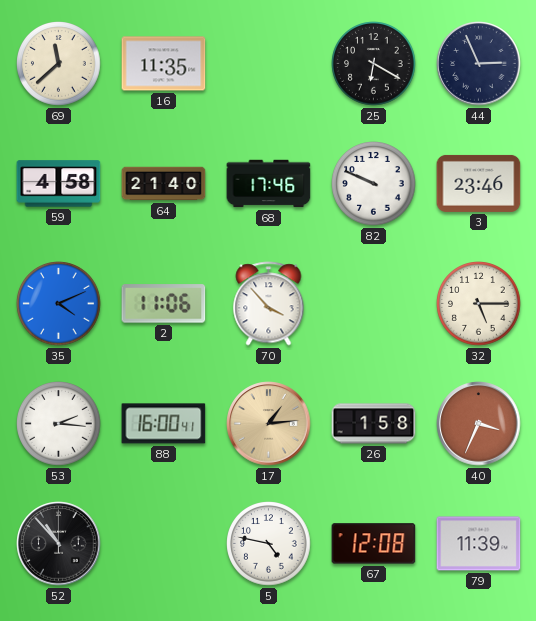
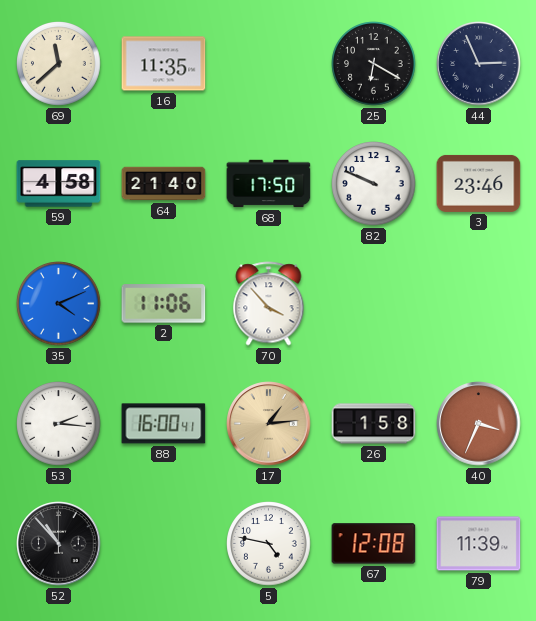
68: 17:46 -> 17:50
32: 5:15 -> none
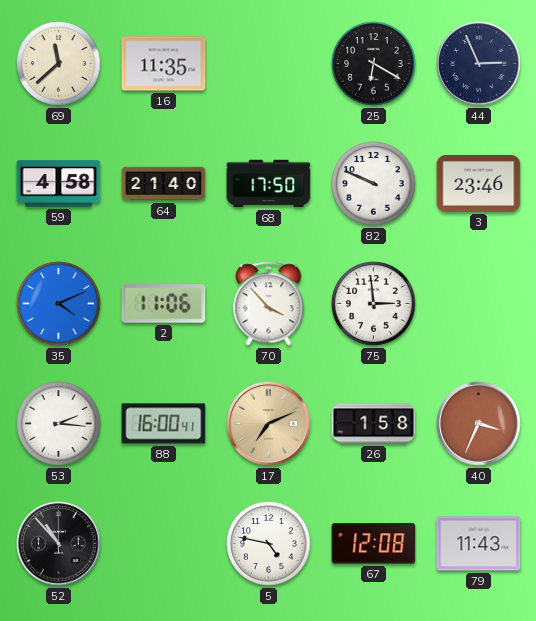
75: none -> 2:59
17: 1:14 -> 7:11
79: 11:39 -> 11:43
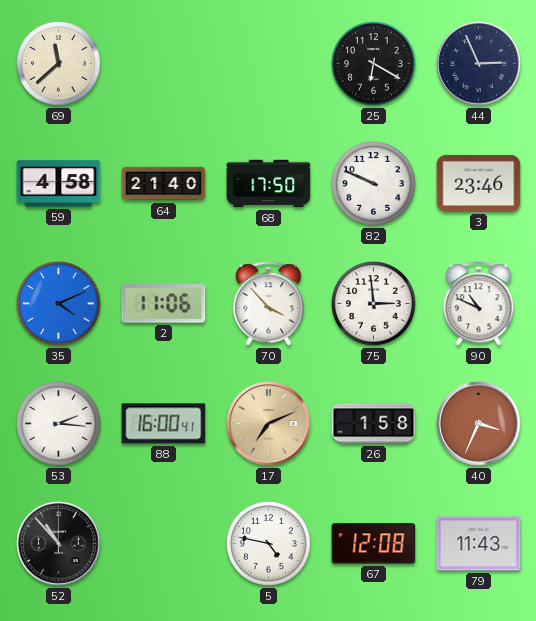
16: 11:35 -> none
90: none -> 10:49
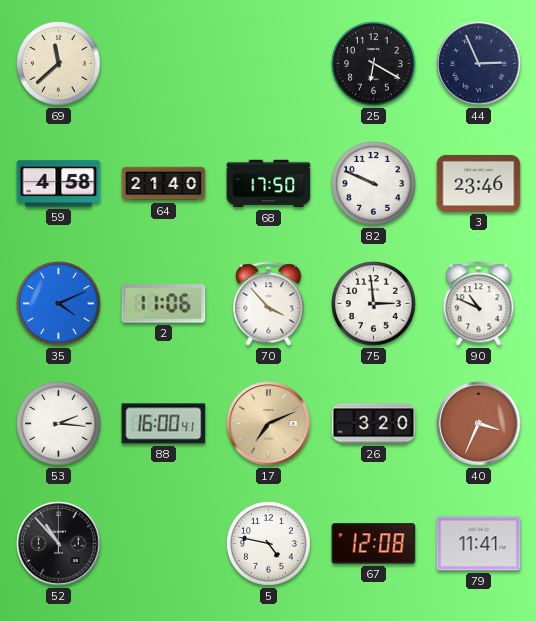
26: 1:58 -> 3:20
79: 11:43 -> 11:41
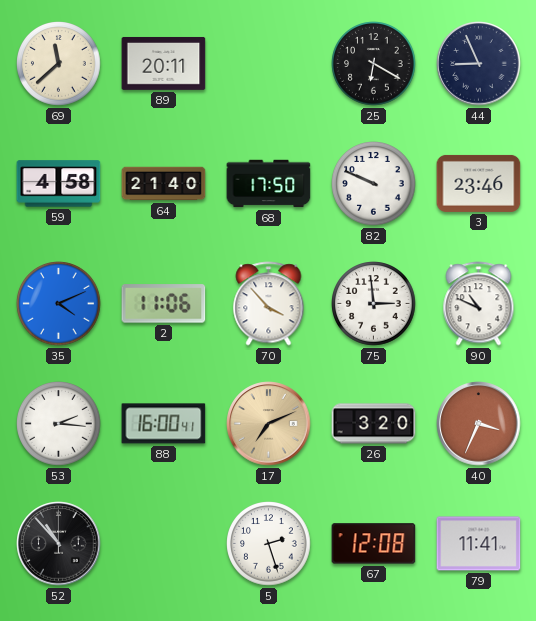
89: none -> 20:11
44: 2:56 -> 8:56
5: 4:47 -> 2:27
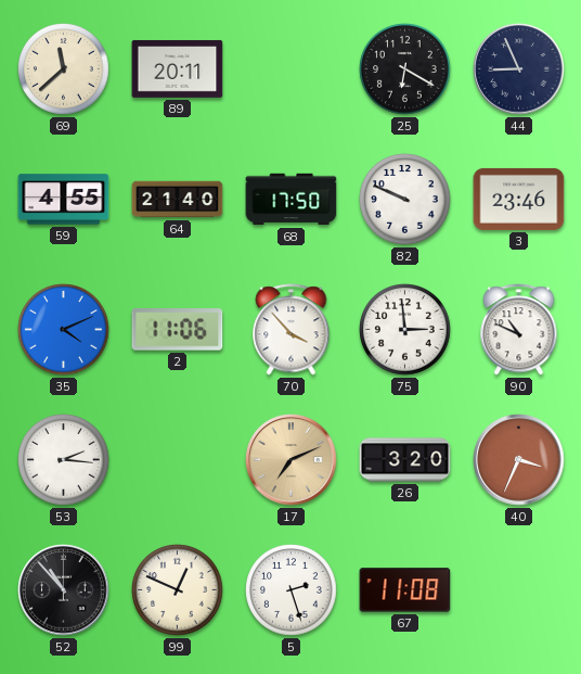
59: 4:58 -> 4:55
88: 16:00 -> none
99: none -> 12:49
67: 12:08 -> 11:08
79: 11:41 -> none
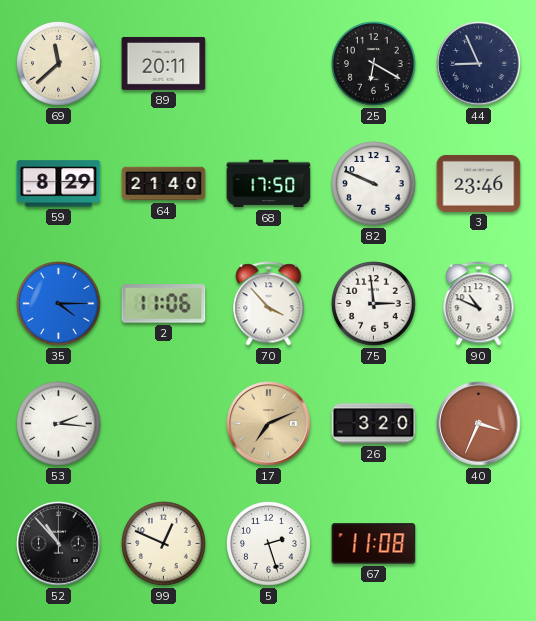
59: 4:55 -> 8:29
35: 4:11 -> 4:15
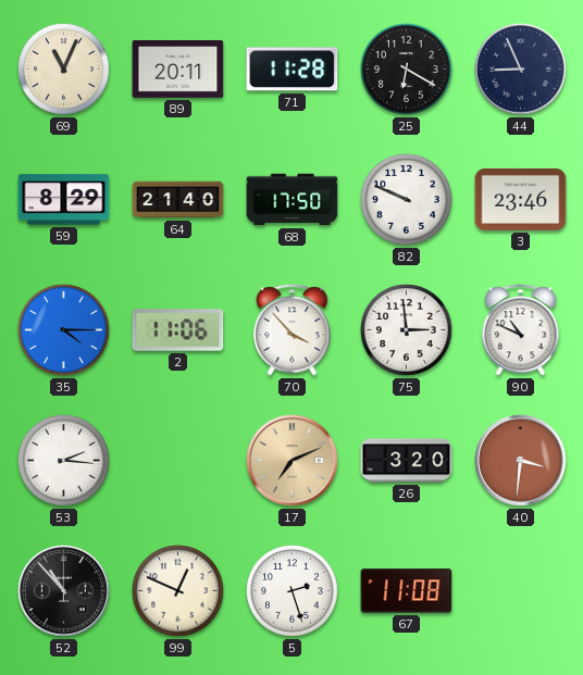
69: 11:38 -> 11:04
71: none -> 11:28
40: 3:34 -> 3:31
